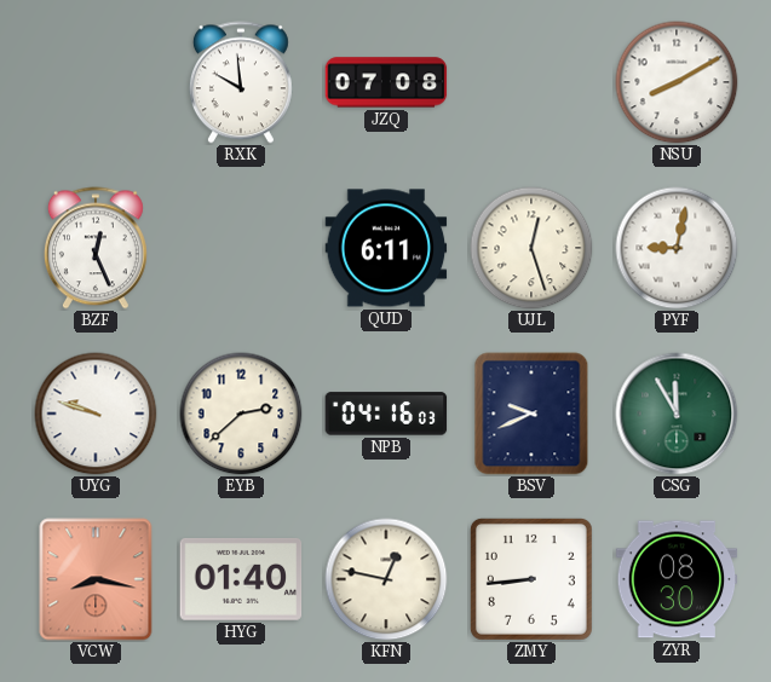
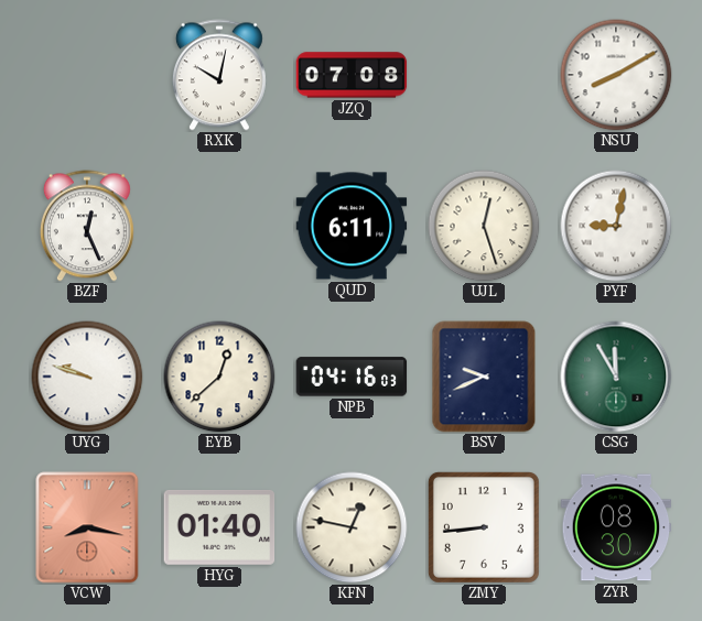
RXK: 9:59 -> 10:02
EYB: 2:38 -> 12:38
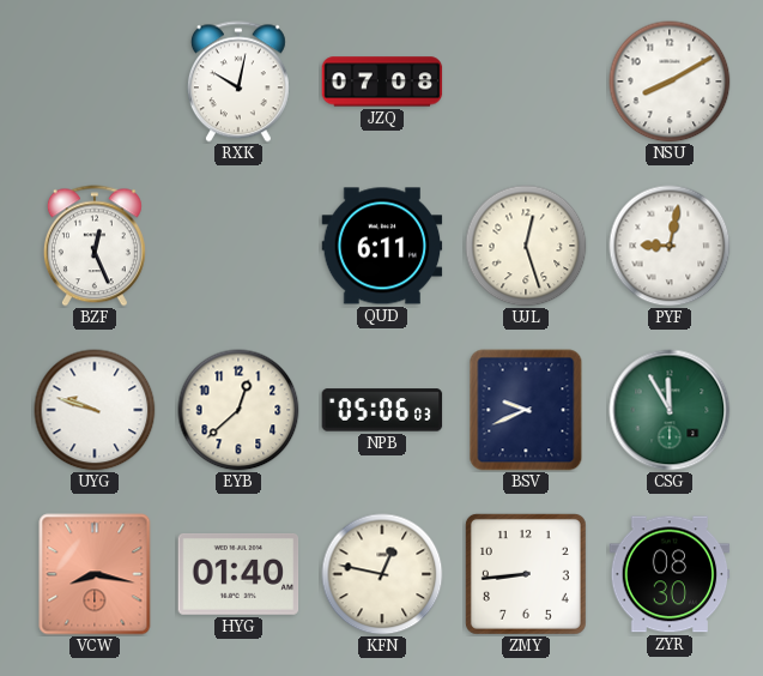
NPB: 04:16 -> 05:06
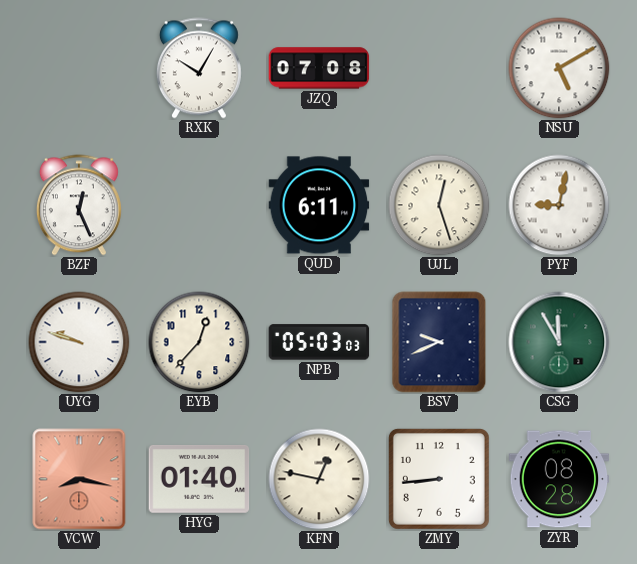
RXK: 10:02 -> 10:05
NSU: 8:10 -> 5:10
EYB: 12:38 -> 12:37
NPB: 05:06 -> 05:03
ZYR: 08:30 -> 08:28
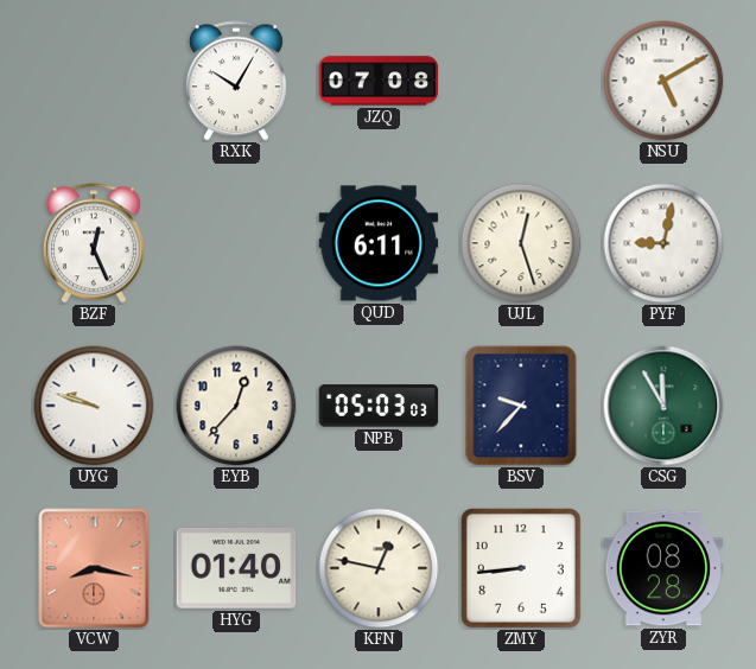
BSV: 9:41 -> 9:37
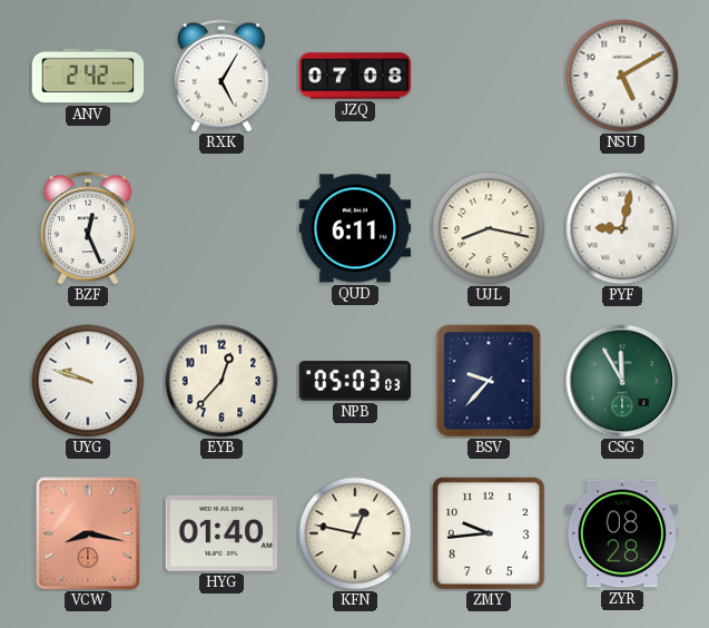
ANV: none -> 2:42
RXK: 10:05 -> 5:05
UJL: 12:27 -> 8:17
ZMY: 8:44 -> 9:44
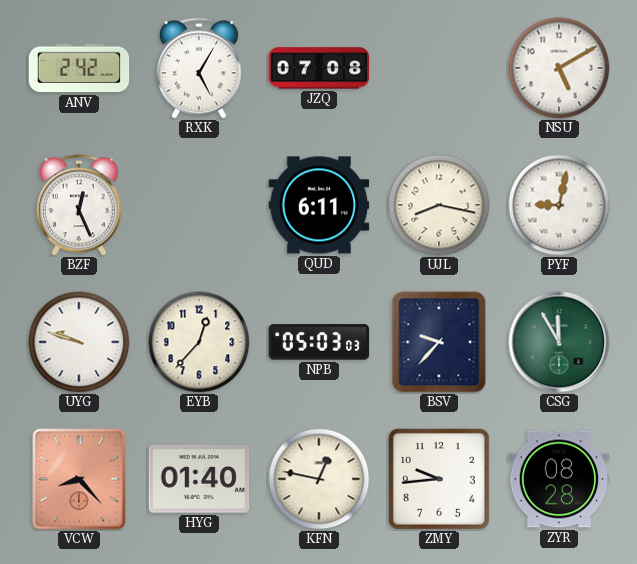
VCW: 8:17 -> 8:23
